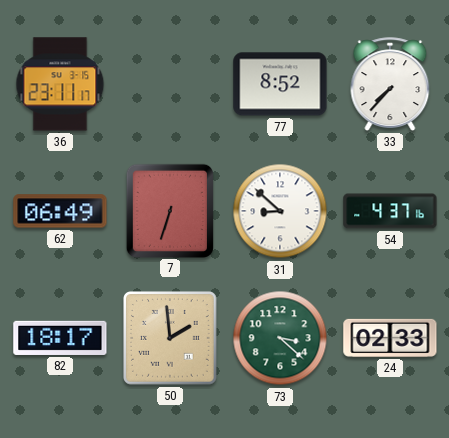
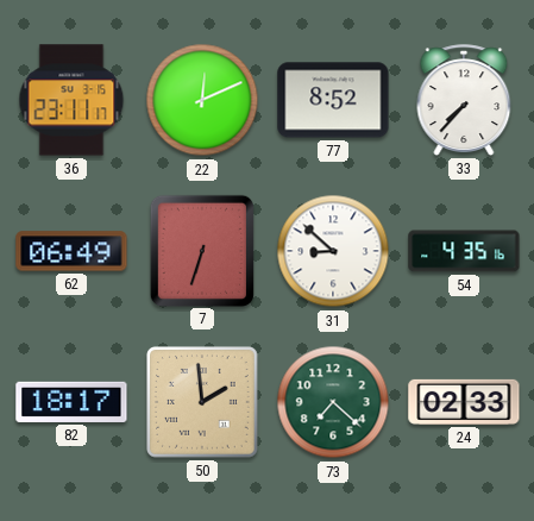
22: none -> 12:11
54: 4:37 -> 4:35
73: 3:22 -> 7:22
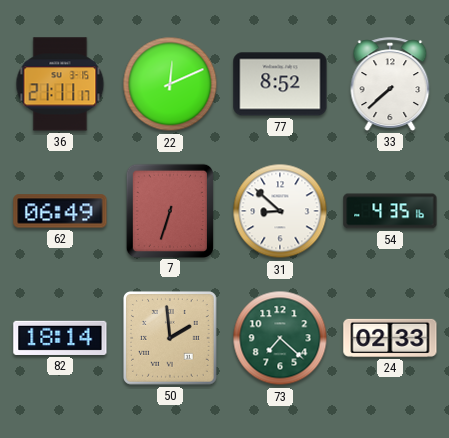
36: 23:11 -> 21:11
33: 7:37 -> 7:38
82: 18:17 -> 18:14
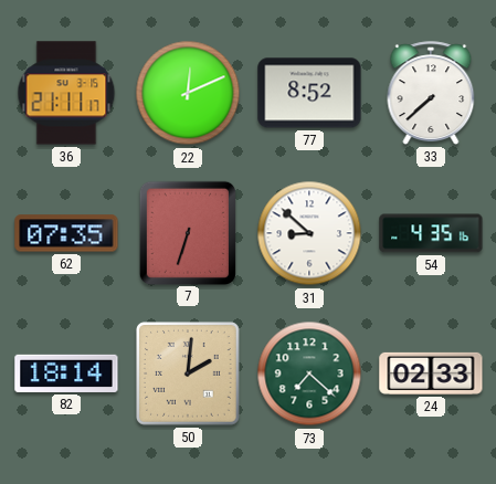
62: 06:49 -> 07:35
50: 1:59 -> 2:01
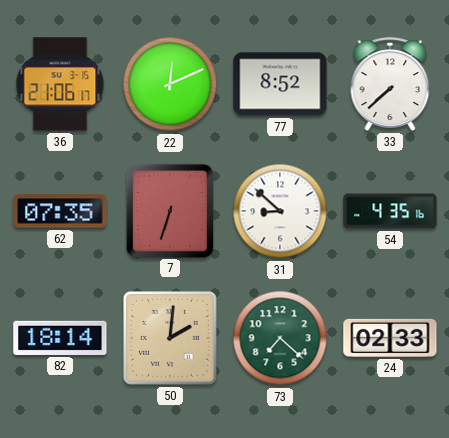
36: 21:11 -> 21:06
